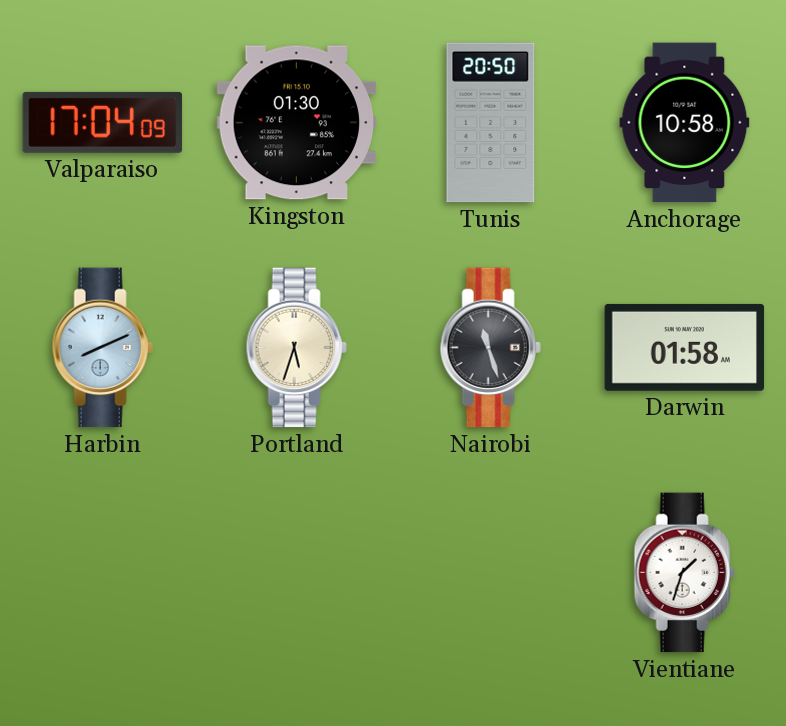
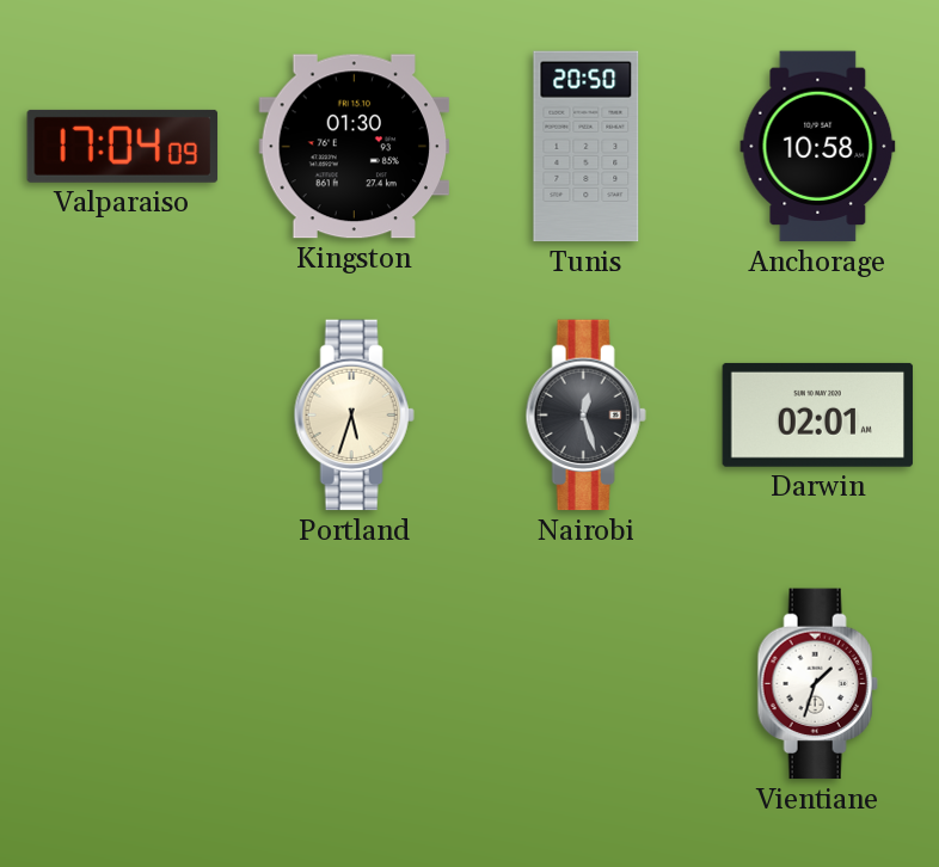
Harbin: 8:11 -> none
Nairobi: 11:27 -> 12:27
Darwin: 01:58 -> 02:01
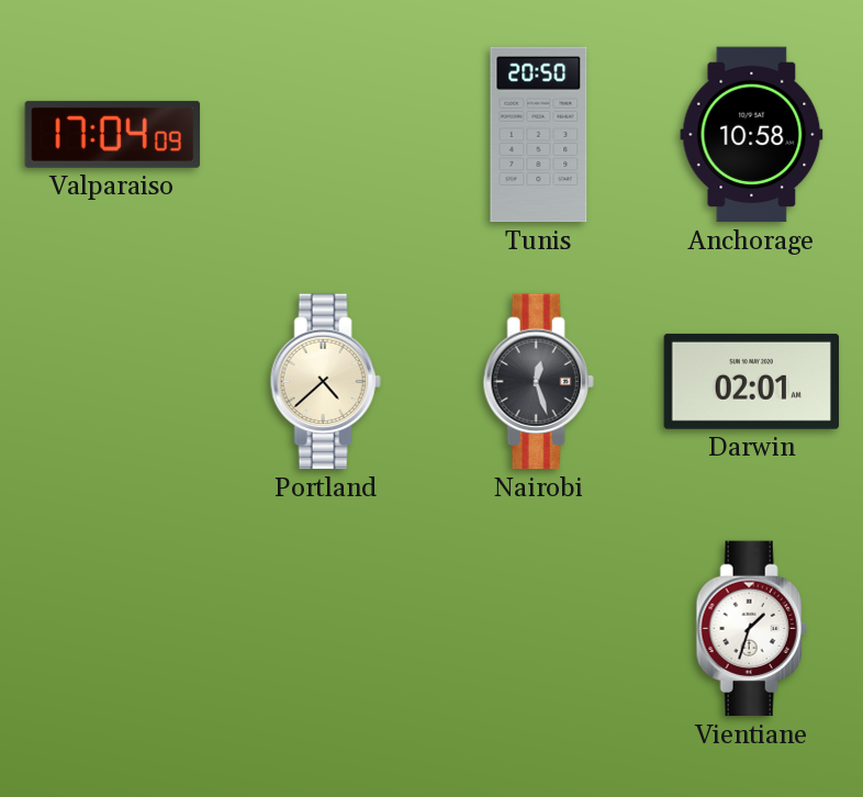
Kingston: 01:30 -> none
Portland: 5:33 -> 4:38
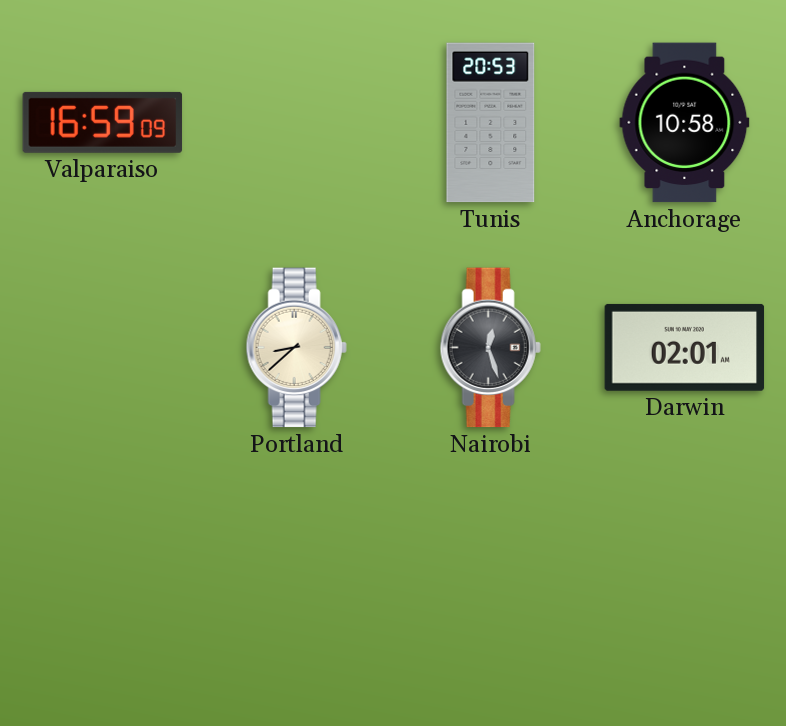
Valparaiso: 17:04 -> 16:59
Tunis: 20:50 -> 20:53
Portland: 4:38 -> 8:38
Vientiane: 1:33 -> none
